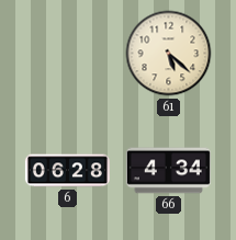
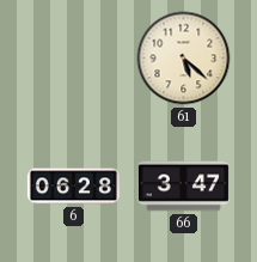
66: 4:34 -> 3:47
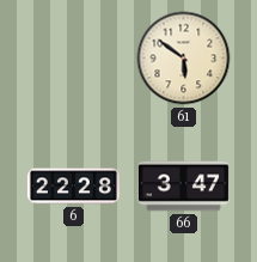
61: 5:22 -> 5:51
6: 06:28 -> 22:28
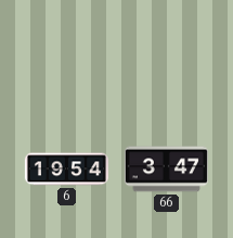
61: 5:51 -> none
6: 22:28 -> 19:54
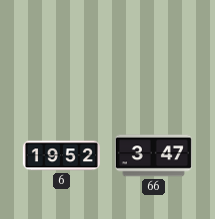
6: 19:54 -> 19:52
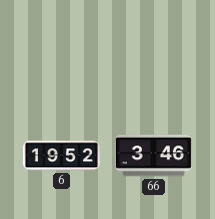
66: 3:47 -> 3:46
